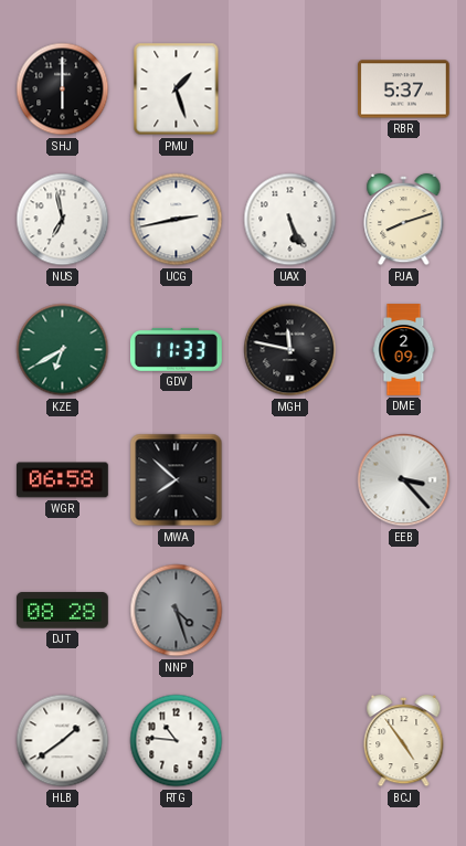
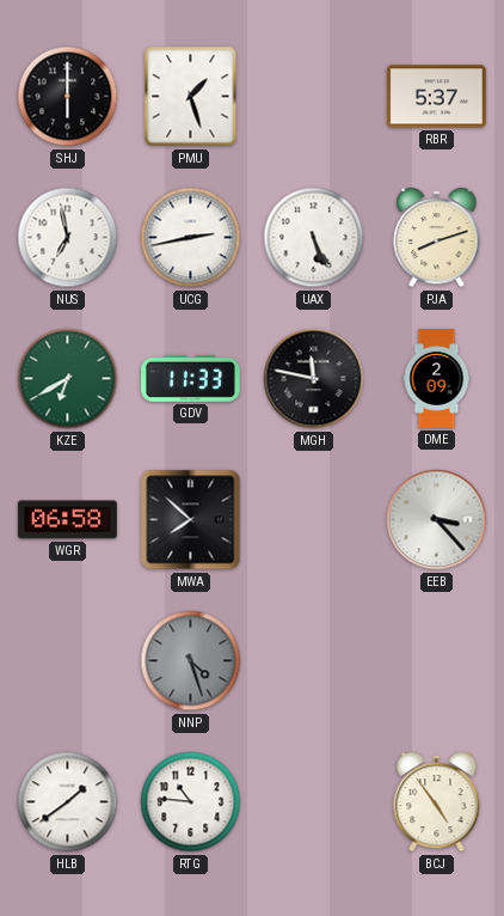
DJT: 08:28 -> none
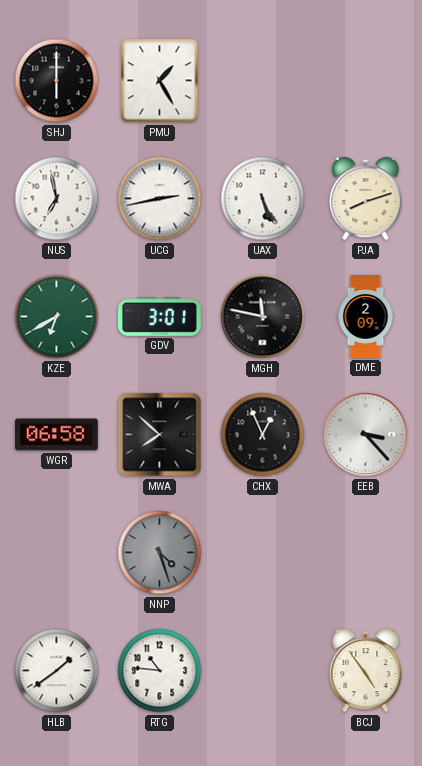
PMU: 1:27 -> 1:25
RBR: 5:37 -> none
GDV: 11:33 -> 3:01
CHX: none -> 12:56
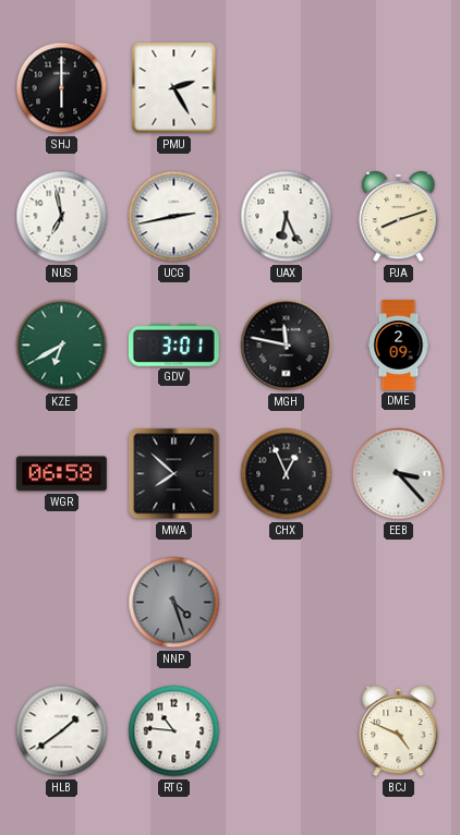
PMU: 1:25 -> 2:25
UAX: 5:26 -> 6:26
BCJ: 4:54 -> 4:49
